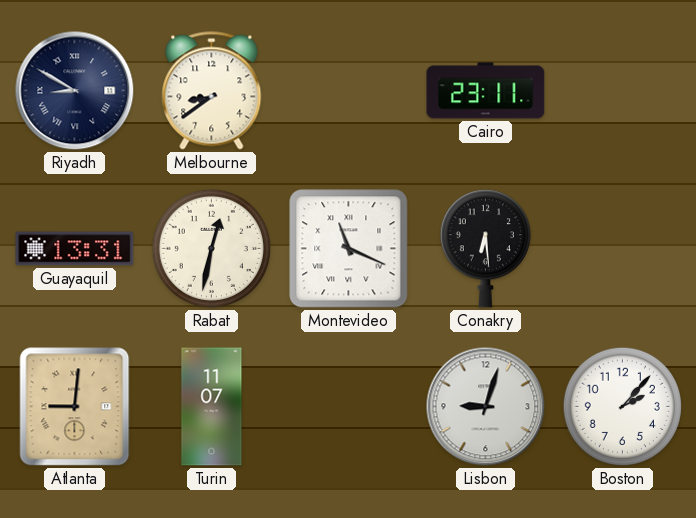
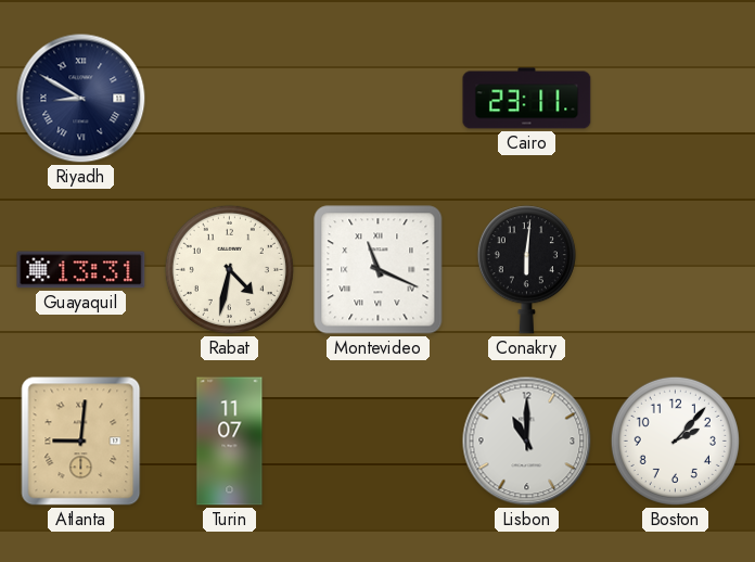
Melbourne: 8:39 -> none
Rabat: 12:32 -> 4:32
Conakry: 6:29 -> 6:01
Lisbon: 9:03 -> 11:00
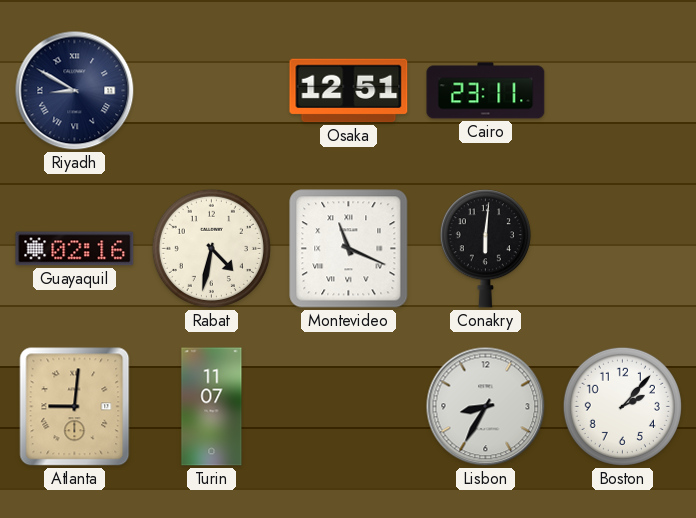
Osaka: none -> 12:51
Guayaquil: 13:31 -> 02:16
Lisbon: 11:00 -> 8:35
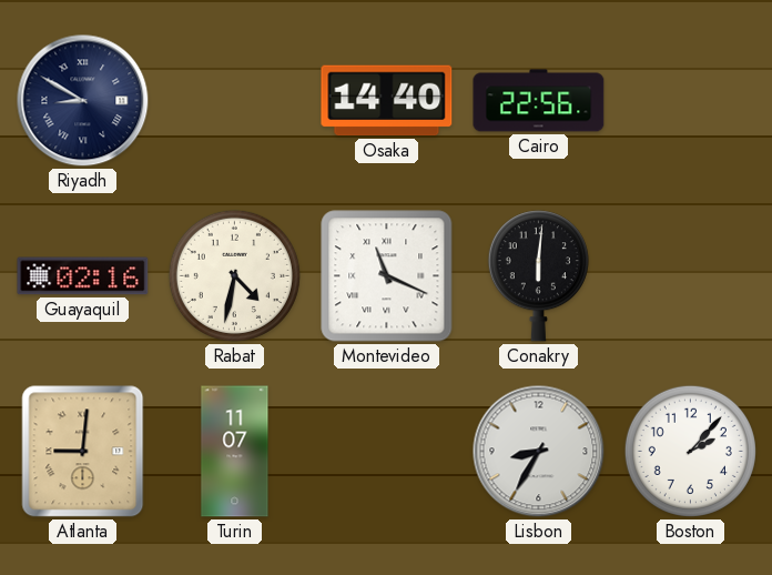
Osaka: 12:51 -> 14:40
Cairo: 23:11 -> 22:56
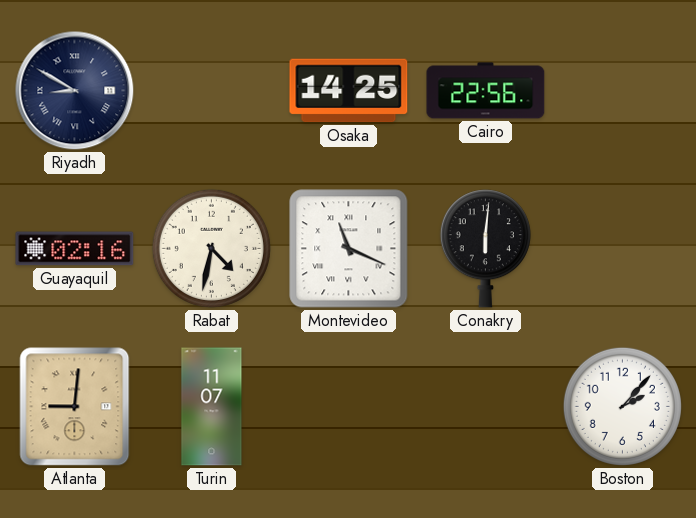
Osaka: 14:40 -> 14:25
Lisbon: 8:35 -> none
